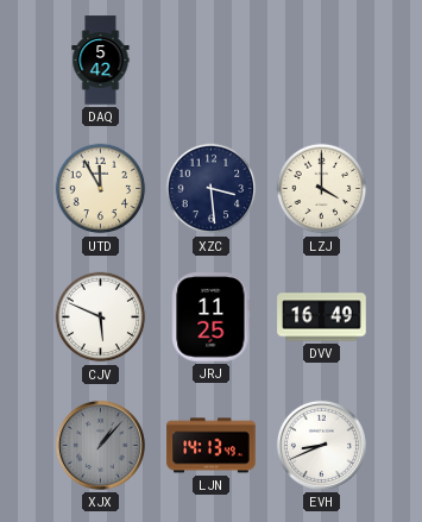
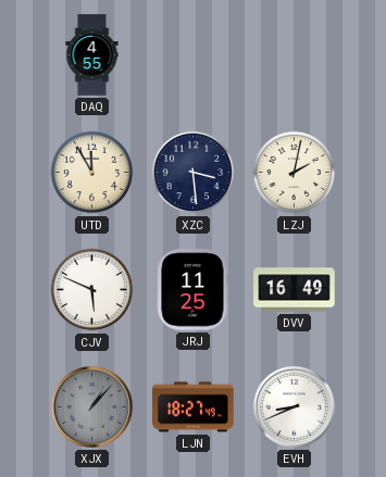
DAQ: 5:42 -> 4:55
LZJ: 4:00 -> 2:02
LJN: 14:13 -> 18:27
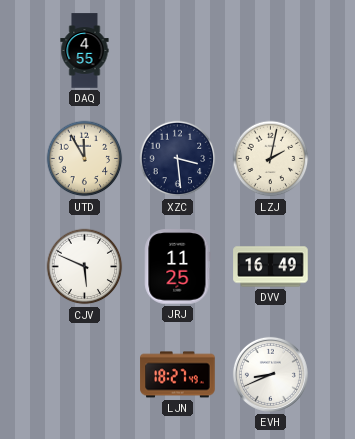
XJX: 1:07 -> none
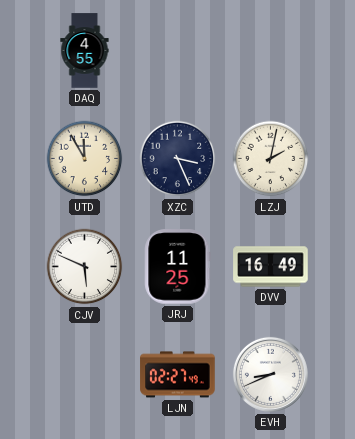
XZC: 3:29 -> 3:26
LJN: 18:27 -> 02:27
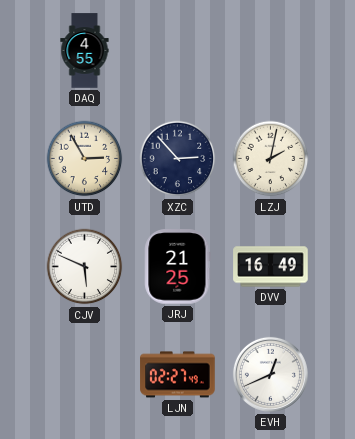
UTD: 11:55 -> 2:55
XZC: 3:26 -> 2:53
JRJ: 11:25 -> 21:25
EVH: 8:41 -> 12:41
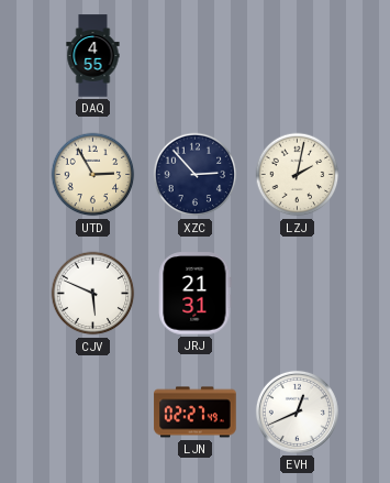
JRJ: 21:25 -> 21:31
DVV: 16:49 -> none
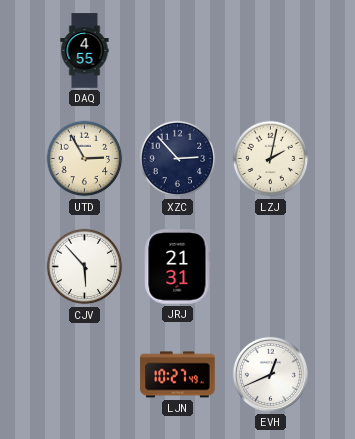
CJV: 5:49 -> 5:53
LJN: 02:27 -> 10:27
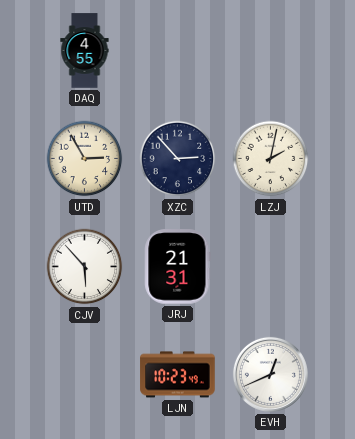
LJN: 10:27 -> 10:23
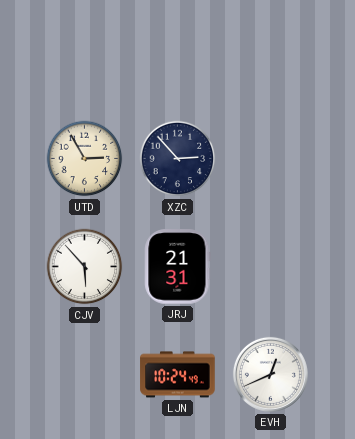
DAQ: 4:55 -> none
LZJ: 2:02 -> none
LJN: 10:23 -> 10:24
